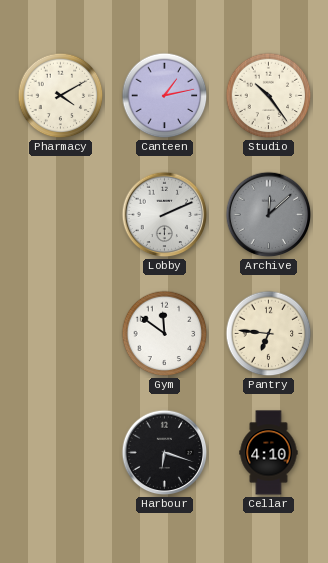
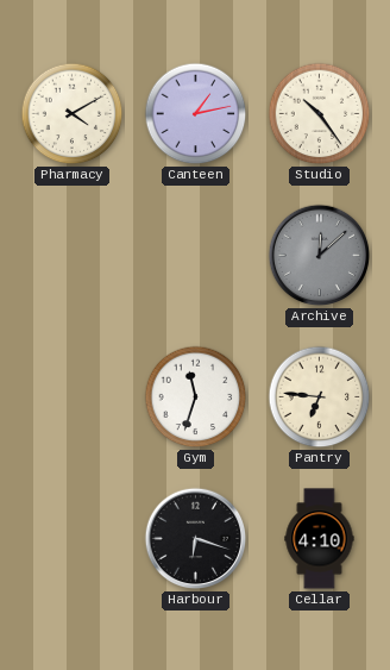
Lobby: 2:11 -> none
Gym: 11:51 -> 11:33
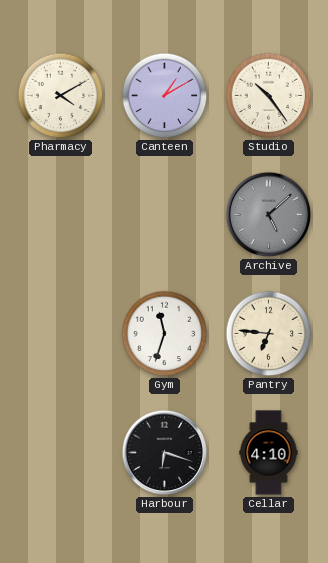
Canteen: 1:13 -> 1:10
Archive: 12:08 -> 5:08
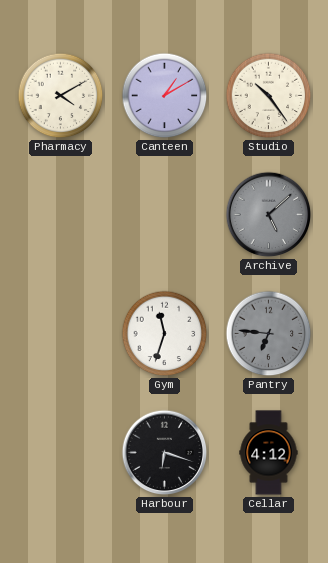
Pantry dial: cream -> grey
Cellar: 4:10 -> 4:12
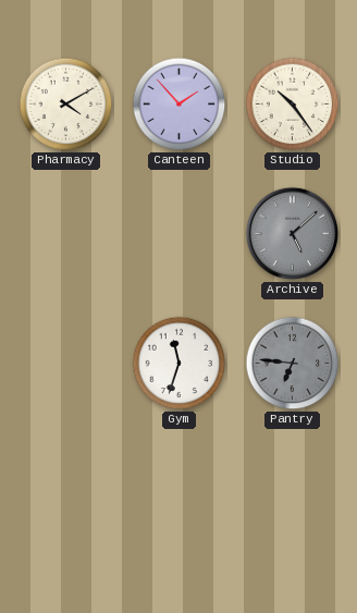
Canteen: 1:10 -> 1:53
Harbour: 6:18 -> none
Cellar: 4:12 -> none
